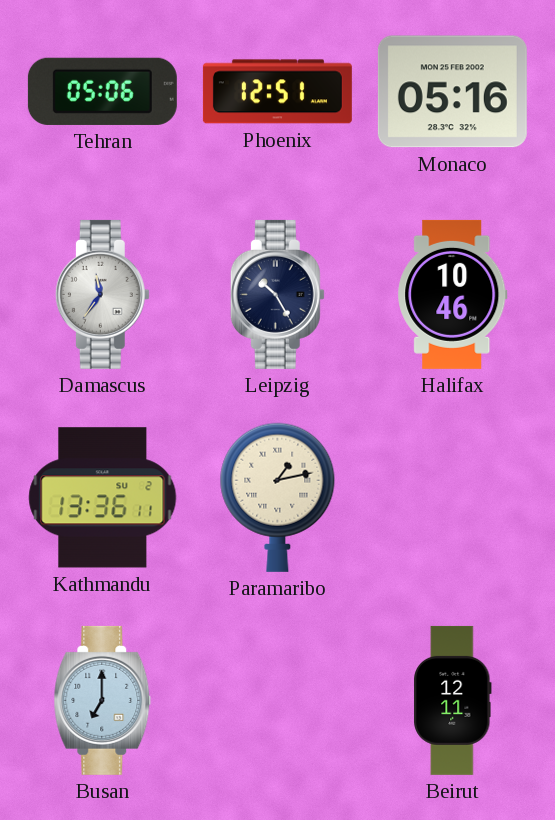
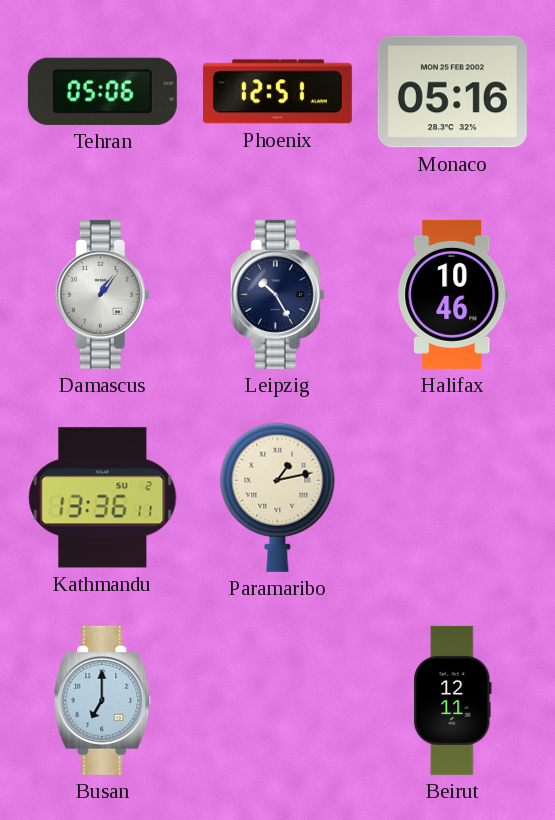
Damascus: 11:36 -> 1:06
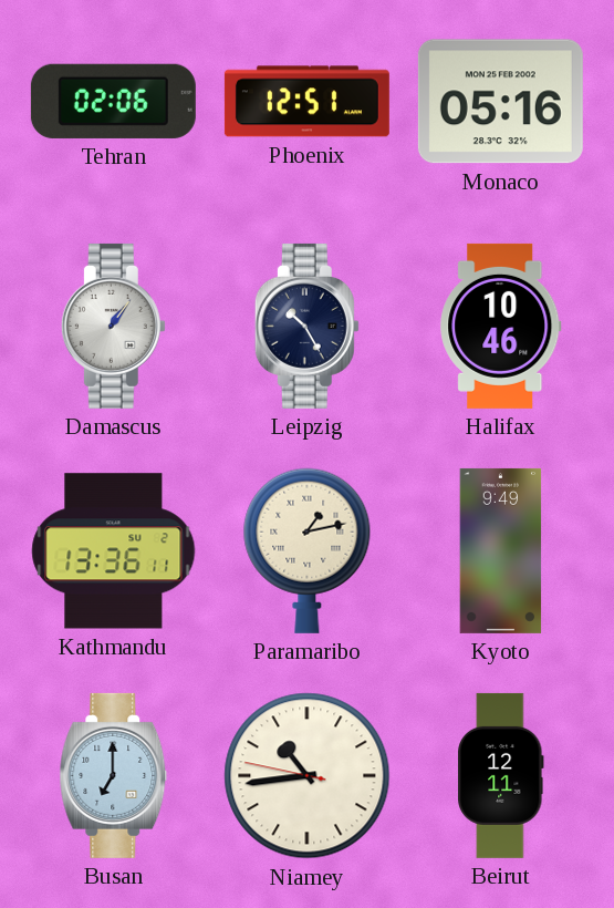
Tehran: 05:06 -> 02:06
Kyoto: none -> 9:49
Niamey: none -> 10:43
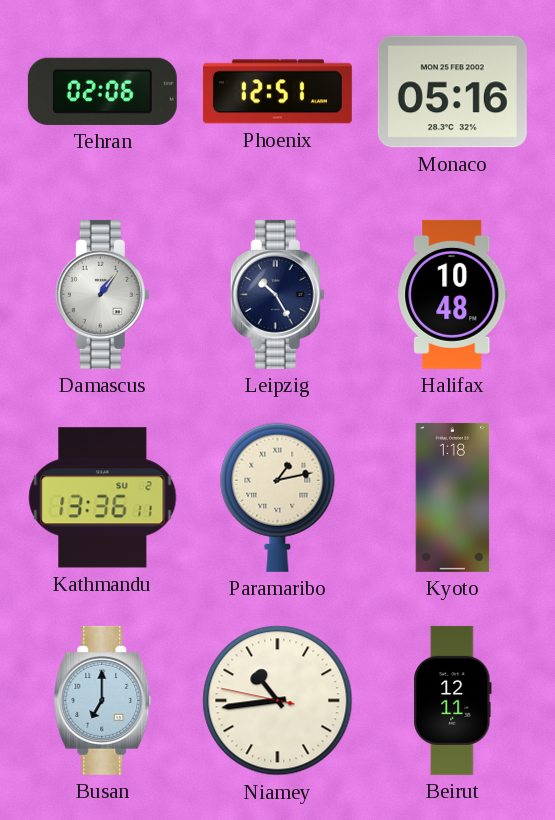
Halifax: 10:46 -> 10:48
Kyoto: 9:49 -> 1:18
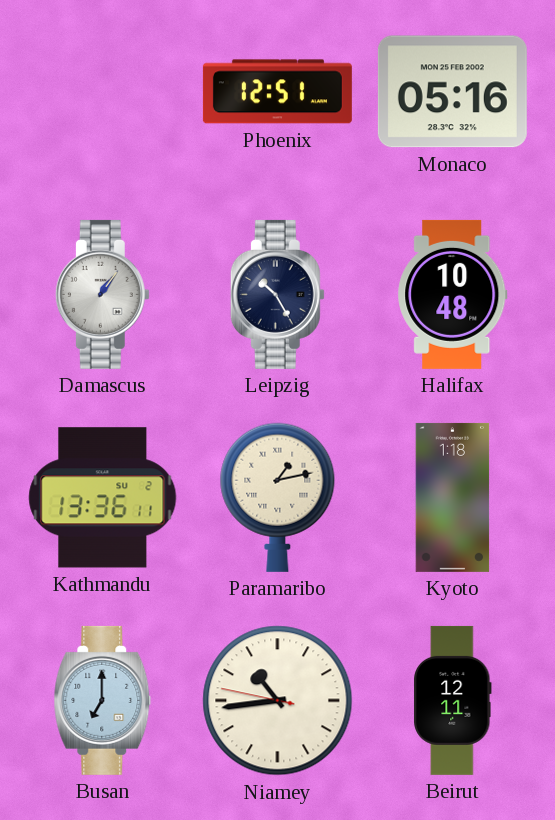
Tehran: 02:06 -> none
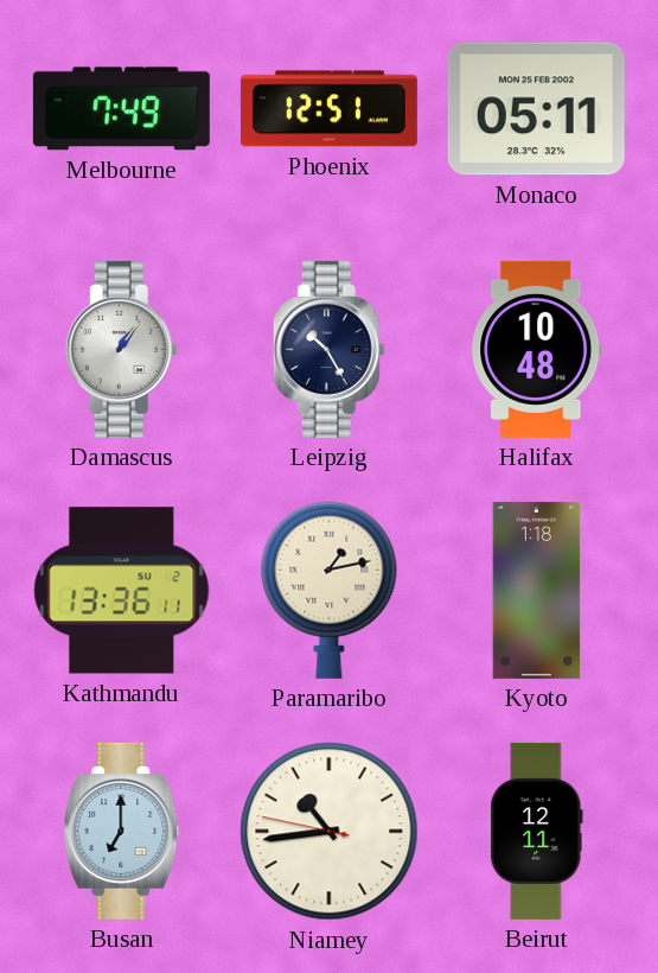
Melbourne: none -> 7:49
Monaco: 05:16 -> 05:11
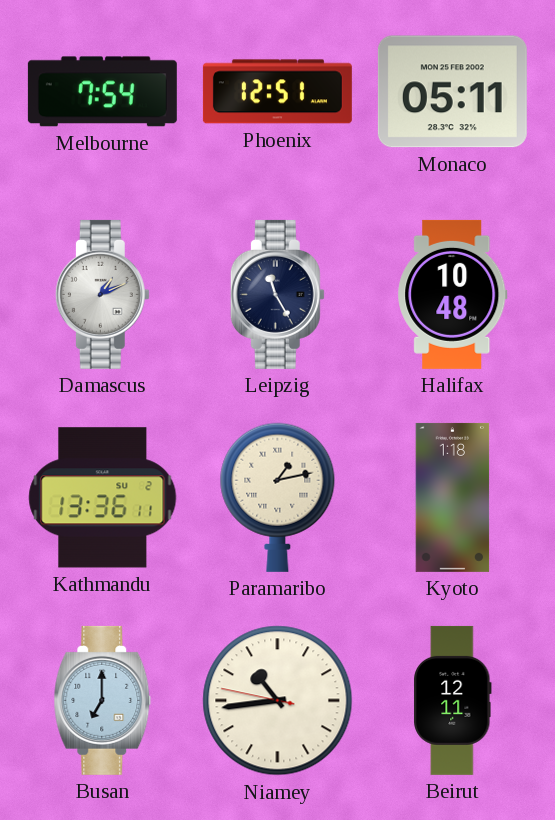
Melbourne: 7:49 -> 7:54
Damascus: 1:06 -> 1:11
Leipzig: 10:25 -> 11:25
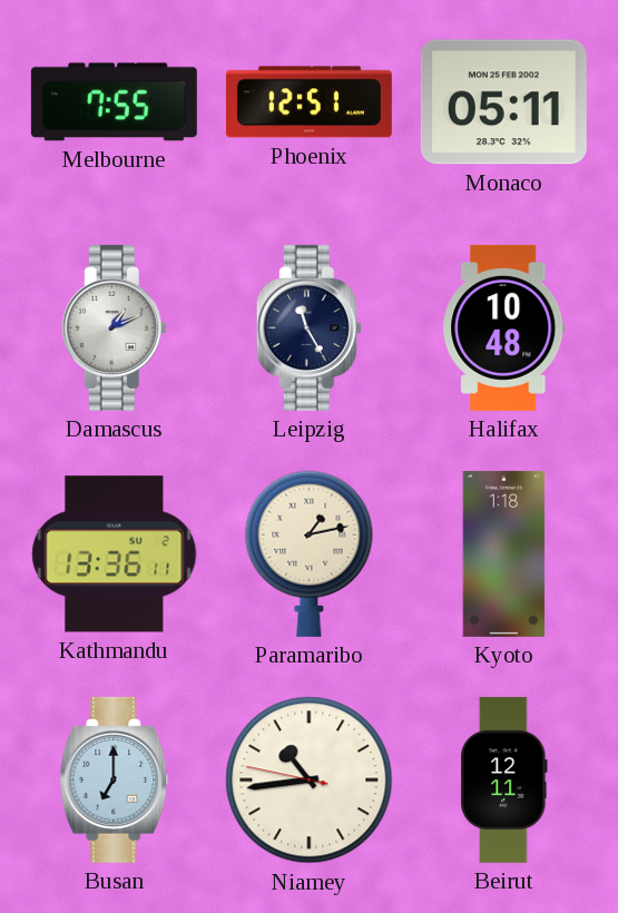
Melbourne: 7:54 -> 7:55
